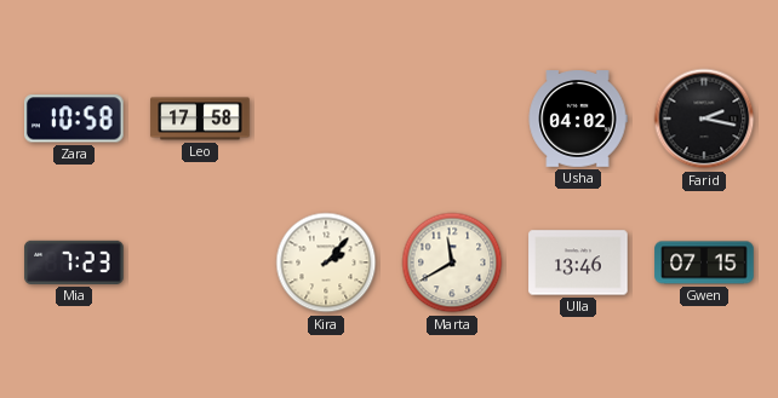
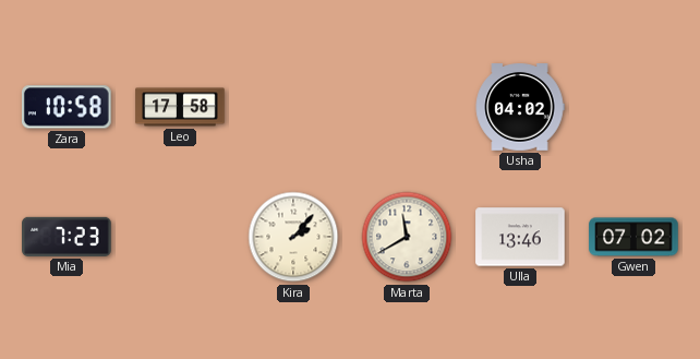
Farid: 2:17 -> none
Gwen: 07:15 -> 07:02
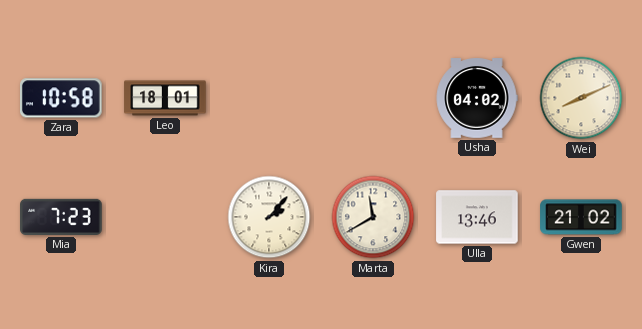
Leo: 17:58 -> 18:01
Wei: none -> 8:11
Gwen: 07:02 -> 21:02
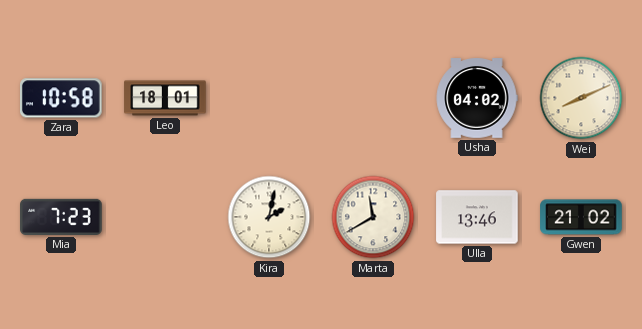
Kira: 2:07 -> 2:02
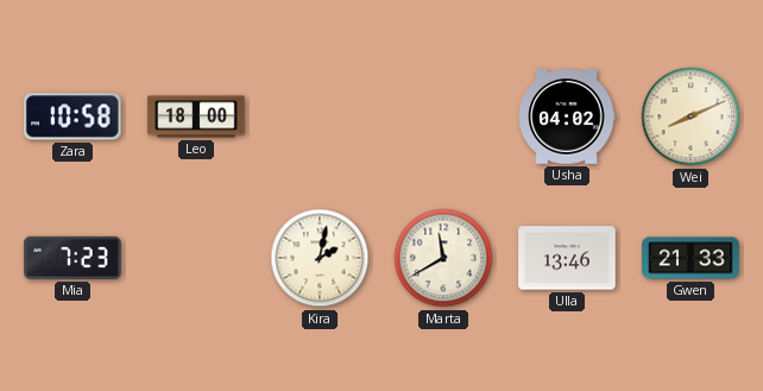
Leo: 18:01 -> 18:00
Gwen: 21:02 -> 21:33
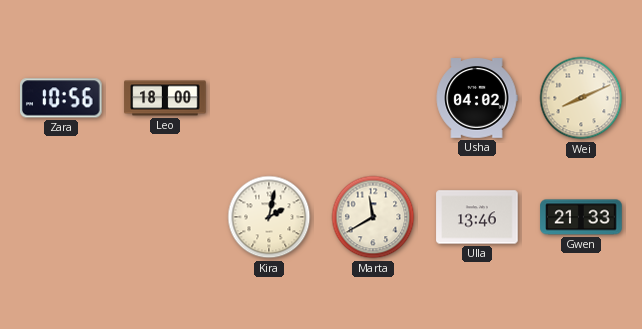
Zara: 10:58 -> 10:56
Mia: 7:23 -> none
